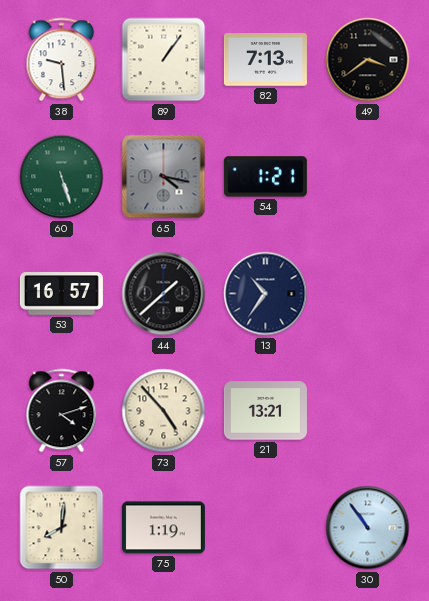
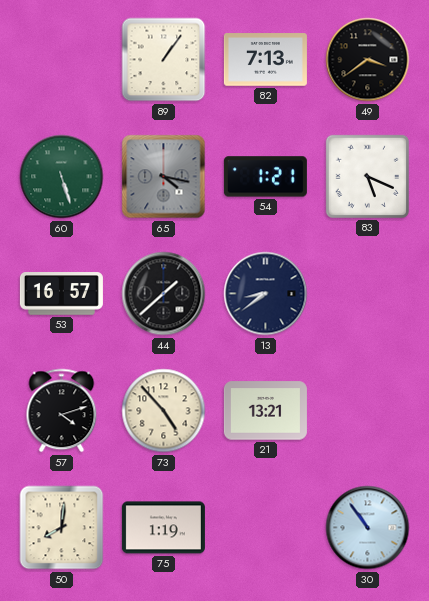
38: 9:29 -> none
83: none -> 5:19
13: 10:36 -> 8:39
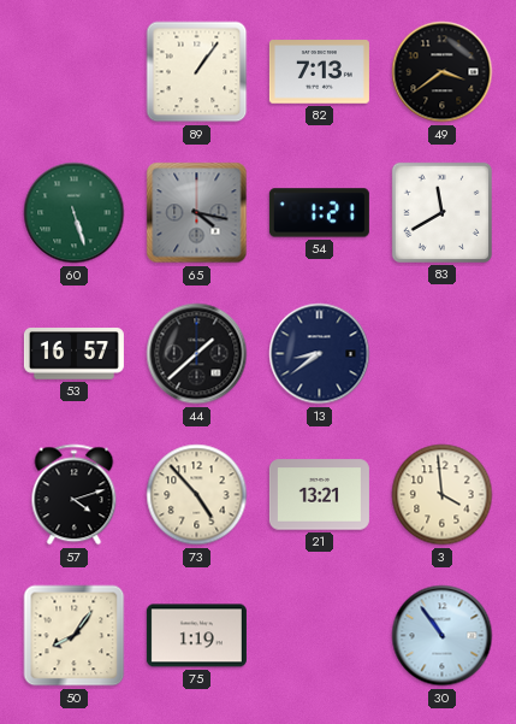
83: 5:19 -> 11:40
3: none -> 3:59
50: 8:01 -> 8:06
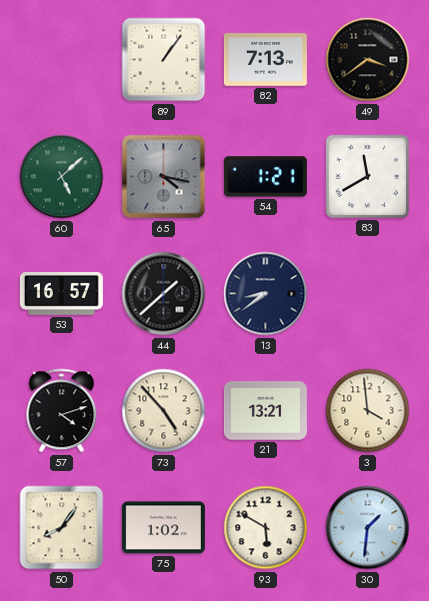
60: 5:27 -> 5:08
75: 1:19 -> 1:02
93: none -> 5:50
30: 10:54 -> 1:31
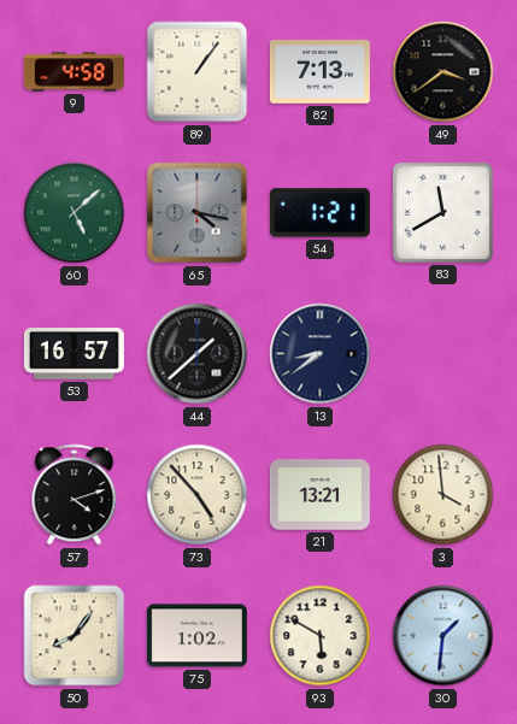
9: none -> 4:58
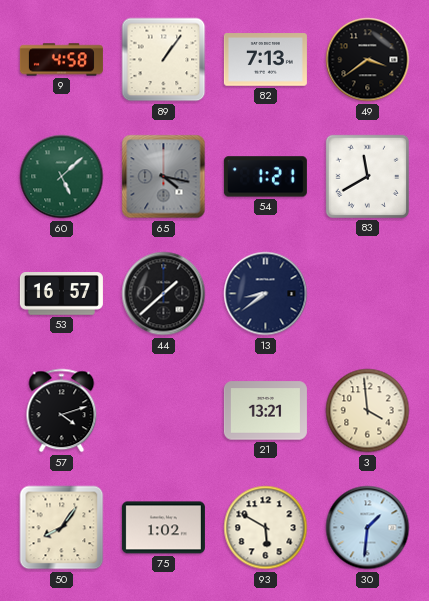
73: 4:53 -> none
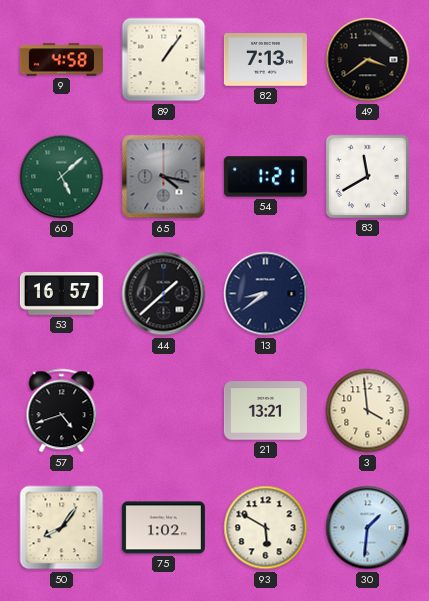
57: 4:12 -> 4:42
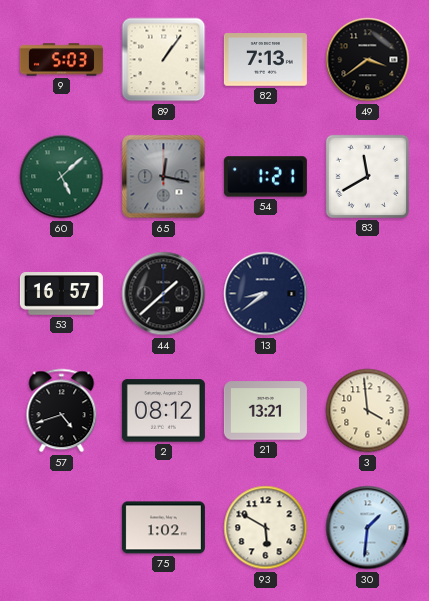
9: 4:58 -> 5:03
65: 4:17 -> 12:17
2: none -> 08:12
50: 8:06 -> none
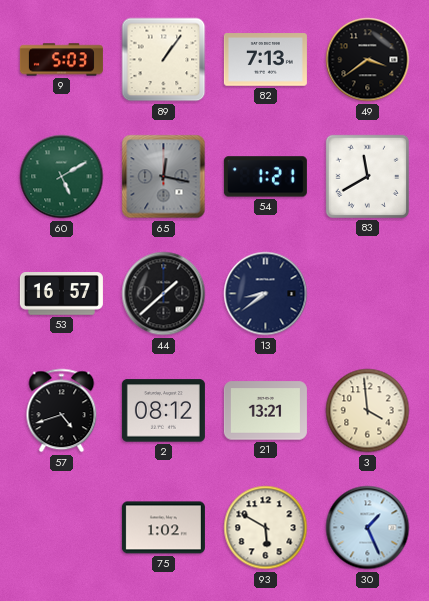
60: 5:08 -> 5:10
30: 1:31 -> 1:26
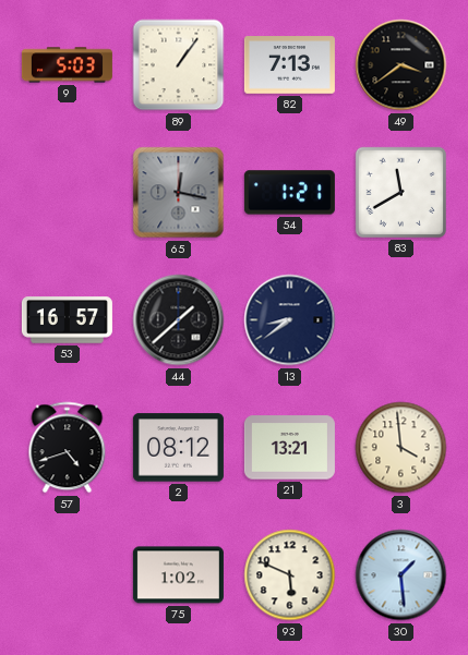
60: 5:10 -> none
93: 5:50 -> 5:49
30: 1:26 -> 1:29
